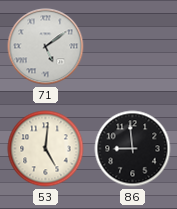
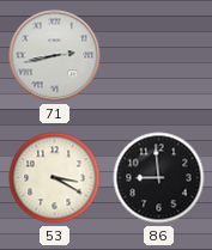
71: 5:09 -> 2:43
53: 5:01 -> 3:20
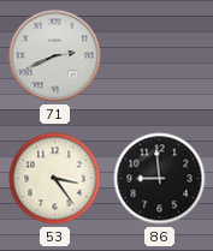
71: 2:43 -> 2:41
53: 3:20 -> 3:24
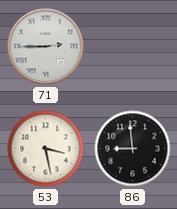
71: 2:41 -> 2:45
53: 3:24 -> 3:28
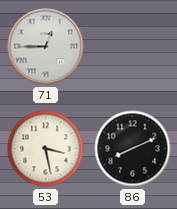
71: 2:45 -> 12:45
86: 8:59 -> 8:11
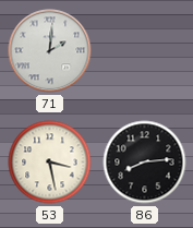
71: 12:45 -> 2:01
86: 8:11 -> 8:14
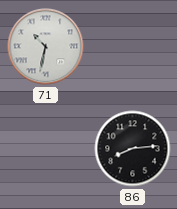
71: 2:01 -> 10:32
53: 3:28 -> none
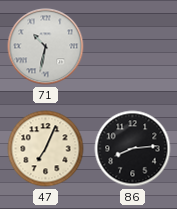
47: none -> 7:04
